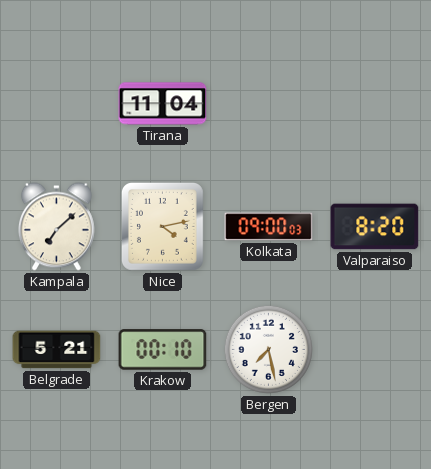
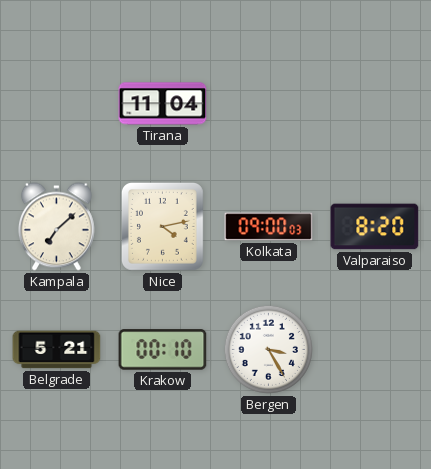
Bergen: 7:28 -> 3:25
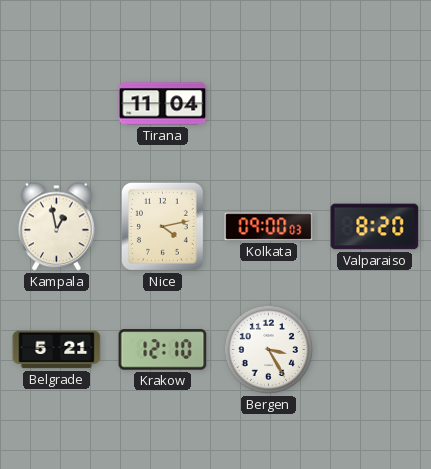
Kampala: 7:08 -> 12:58
Krakow: 00:10 -> 12:10
